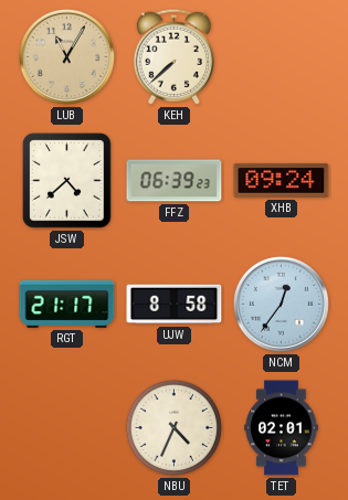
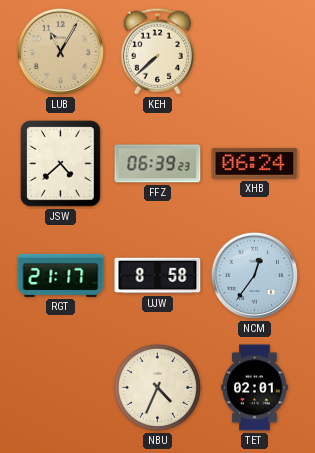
XHB: 09:24 -> 06:24
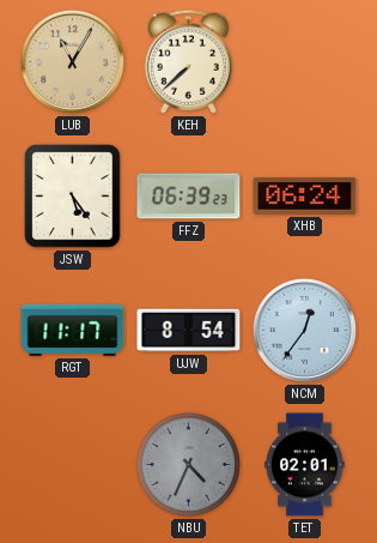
JSW: 4:38 -> 5:24
RGT: 21:17 -> 11:17
UJW: 8:58 -> 8:54
NBU dial: cream -> grey
